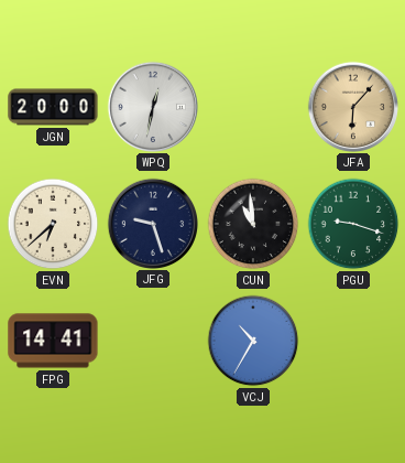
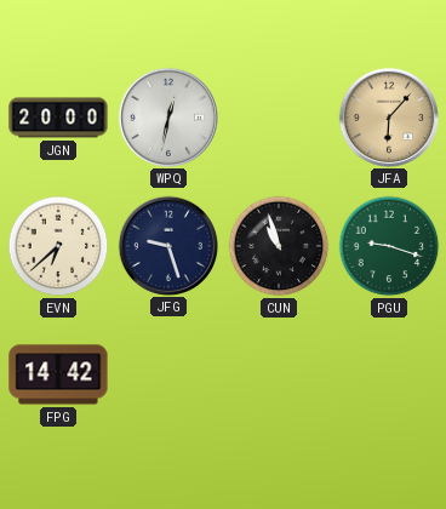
CUN: 10:59 -> 10:57
FPG: 14:41 -> 14:42
VCJ: 10:35 -> none
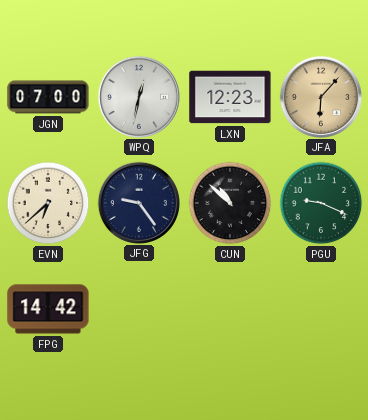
JGN: 20:00 -> 07:00
LXN: none -> 12:23
JFG: 9:27 -> 9:24
CUN: 10:57 -> 10:52
PGU: 9:18 -> 9:19
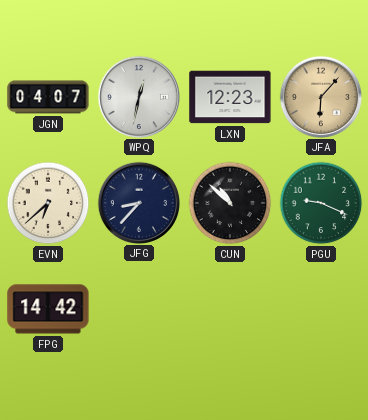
JGN: 07:00 -> 04:07
JFG: 9:24 -> 8:37
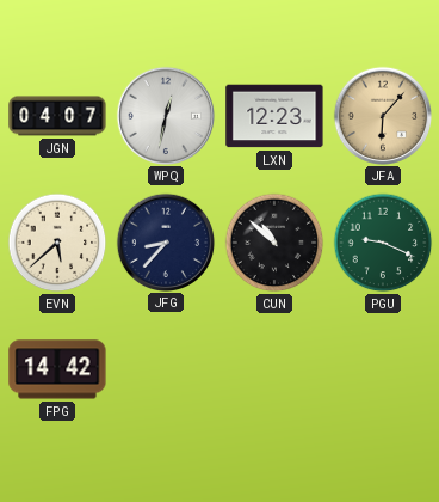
EVN: 6:38 -> 5:38
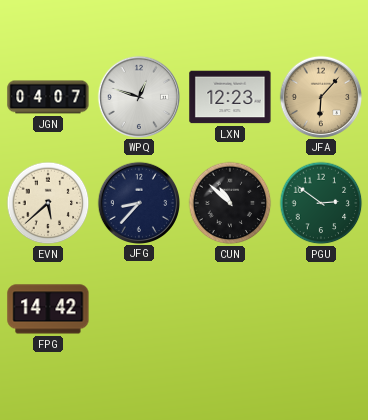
WPQ: 12:32 -> 12:48
PGU: 9:19 -> 2:51
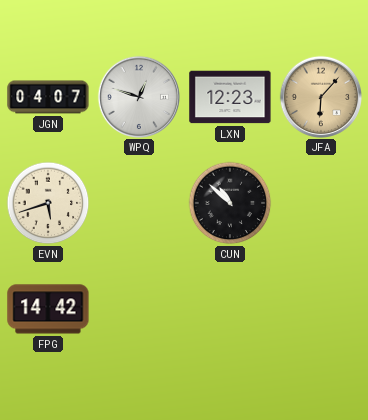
EVN: 5:38 -> 5:42
JFG: 8:37 -> none
PGU: 2:51 -> none
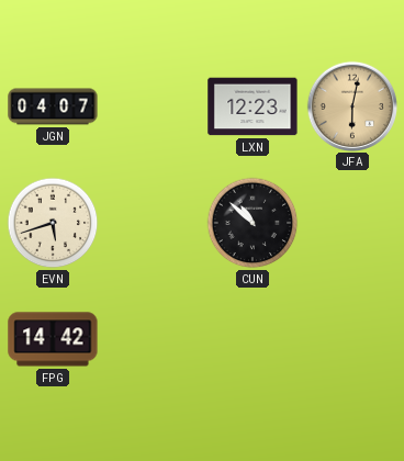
WPQ: 12:48 -> none
JFA: 6:07 -> 6:02
